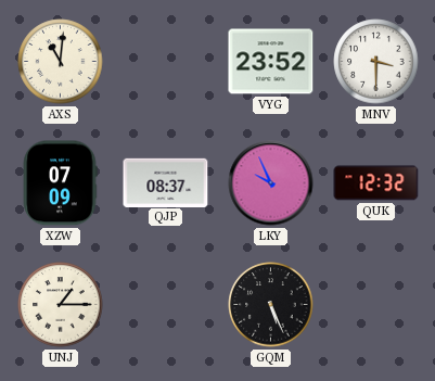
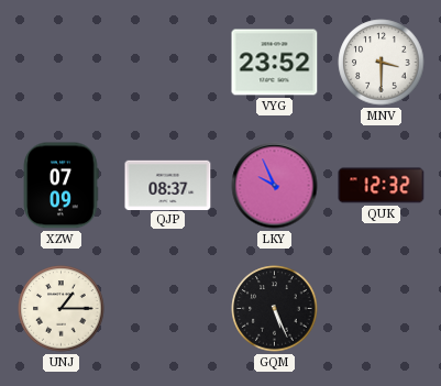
AXS: 11:01 -> none
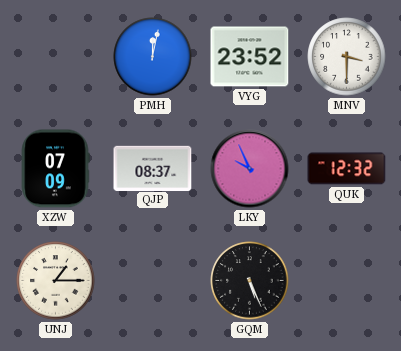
PMH: none -> 12:02
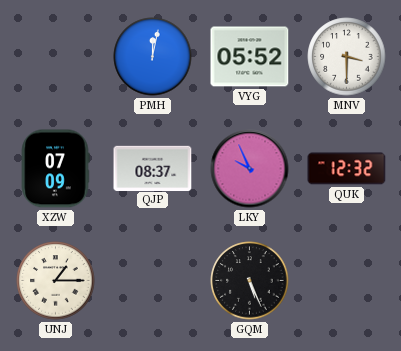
VYG: 23:52 -> 05:52
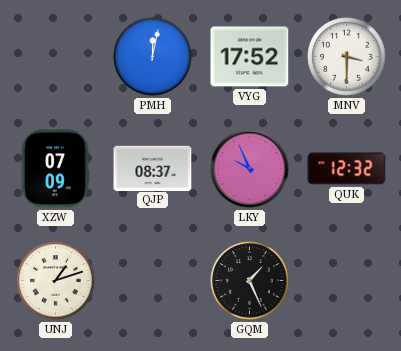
VYG: 05:52 -> 17:52
UNJ: 1:15 -> 1:12
GQM: 5:26 -> 1:26
